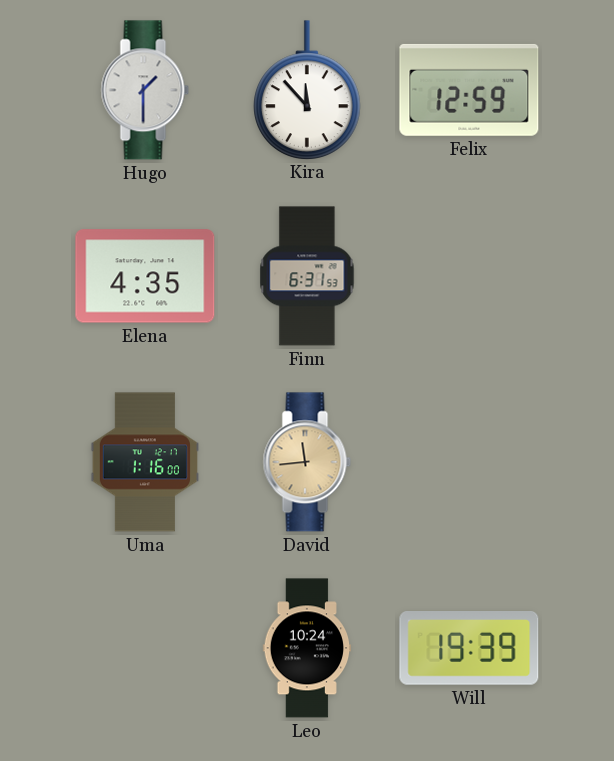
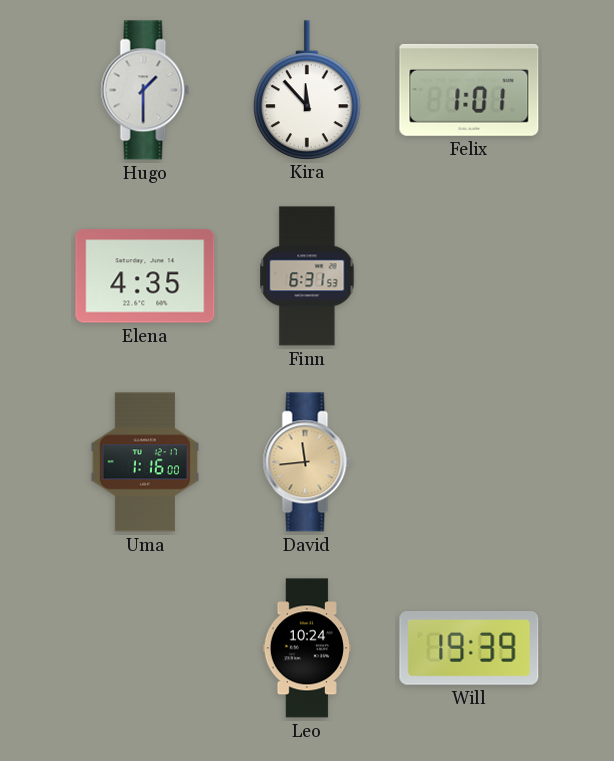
Felix: 12:59 -> 1:01
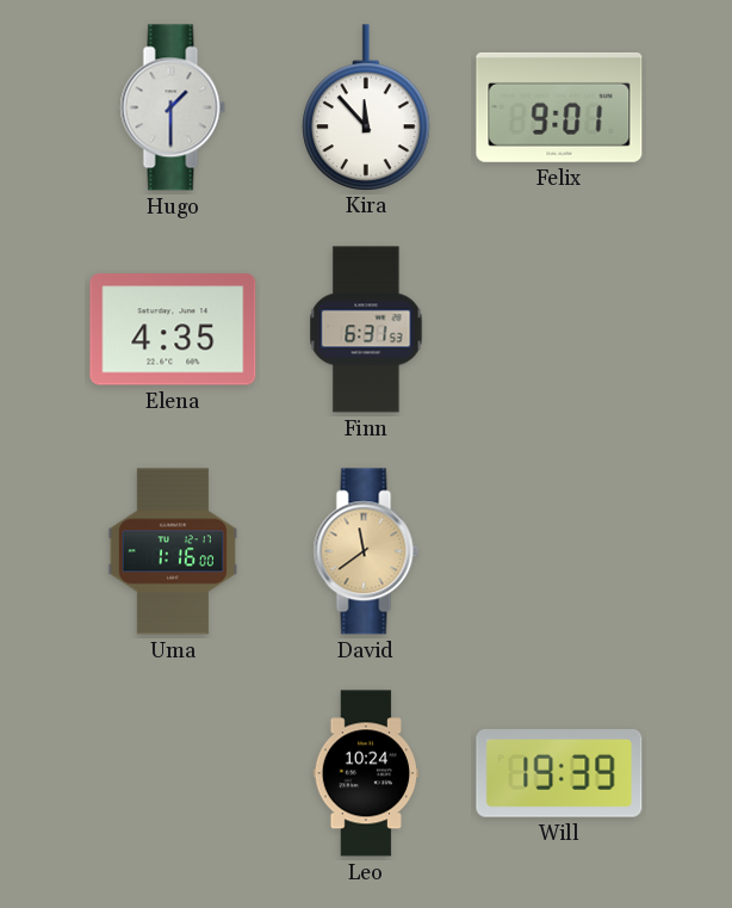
Felix: 1:01 -> 9:01
David: 11:44 -> 11:39
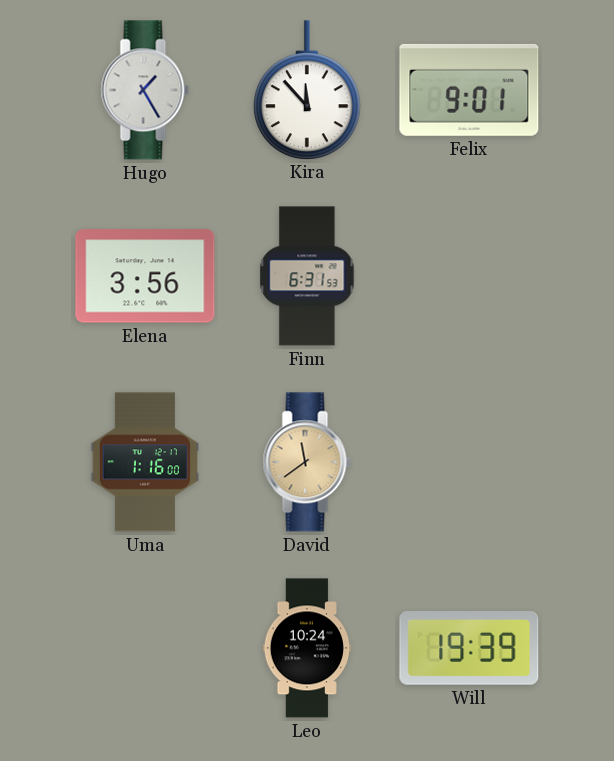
Hugo: 1:30 -> 1:25
Elena: 4:35 -> 3:56
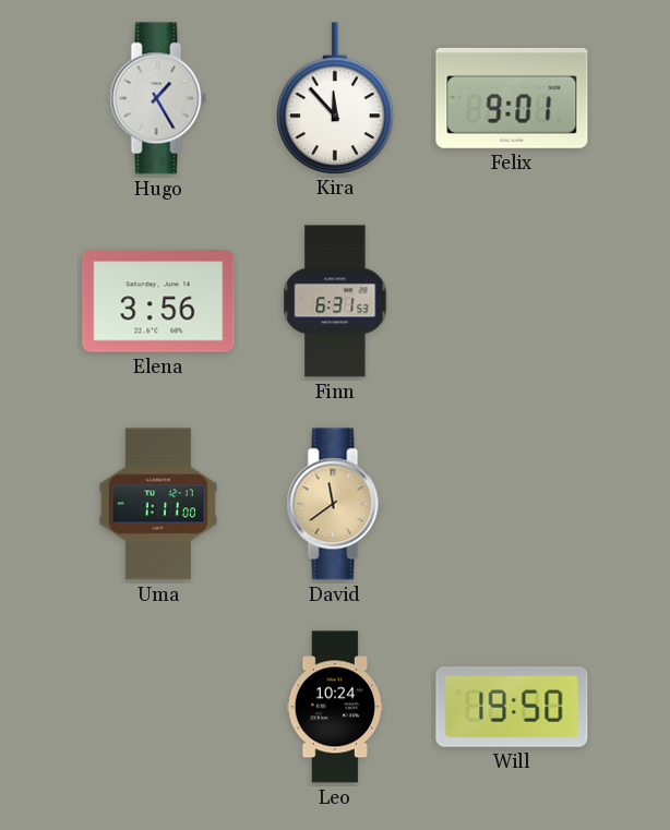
Uma: 1:16 -> 1:11
Will: 19:39 -> 19:50
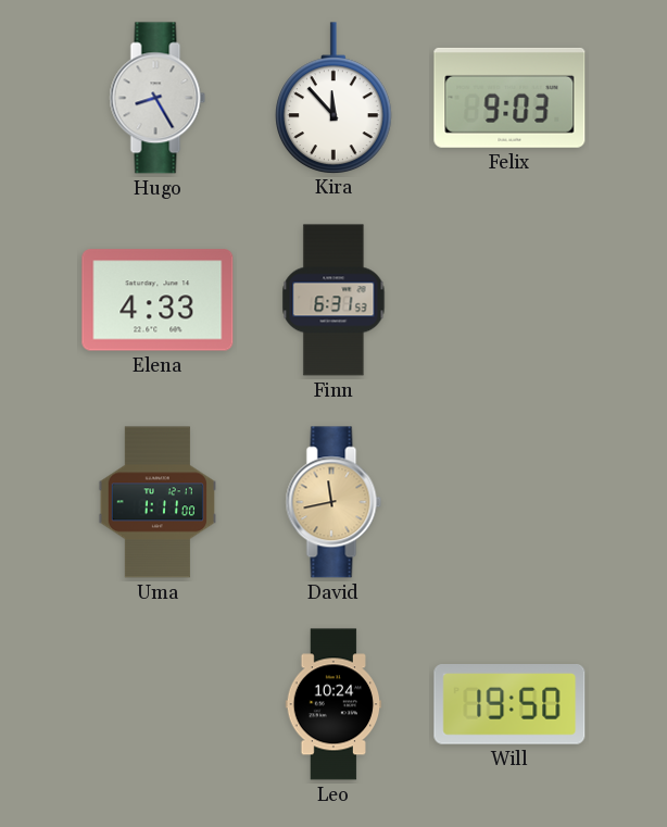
Hugo: 1:25 -> 8:25
Felix: 9:01 -> 9:03
Elena: 3:56 -> 4:33
David: 11:39 -> 11:43
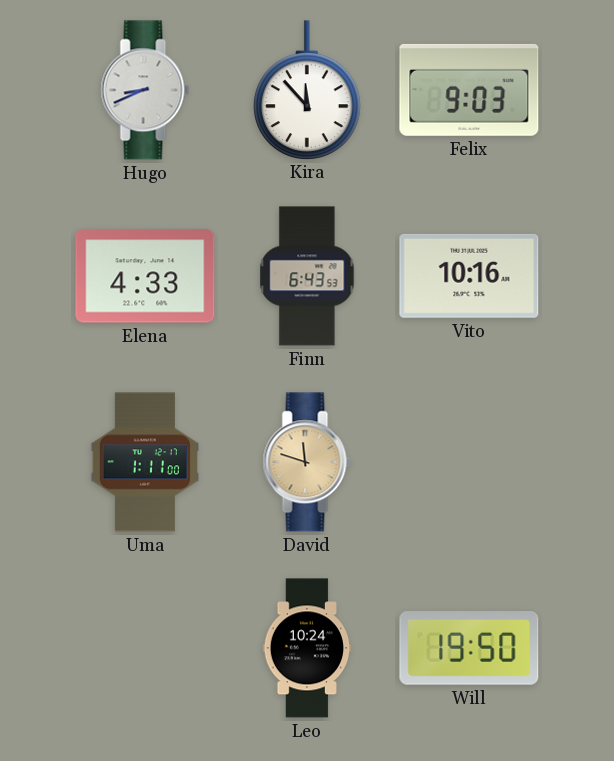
Hugo: 8:25 -> 8:41
Finn: 6:31 -> 6:43
Vito: none -> 10:16
David: 11:43 -> 11:48
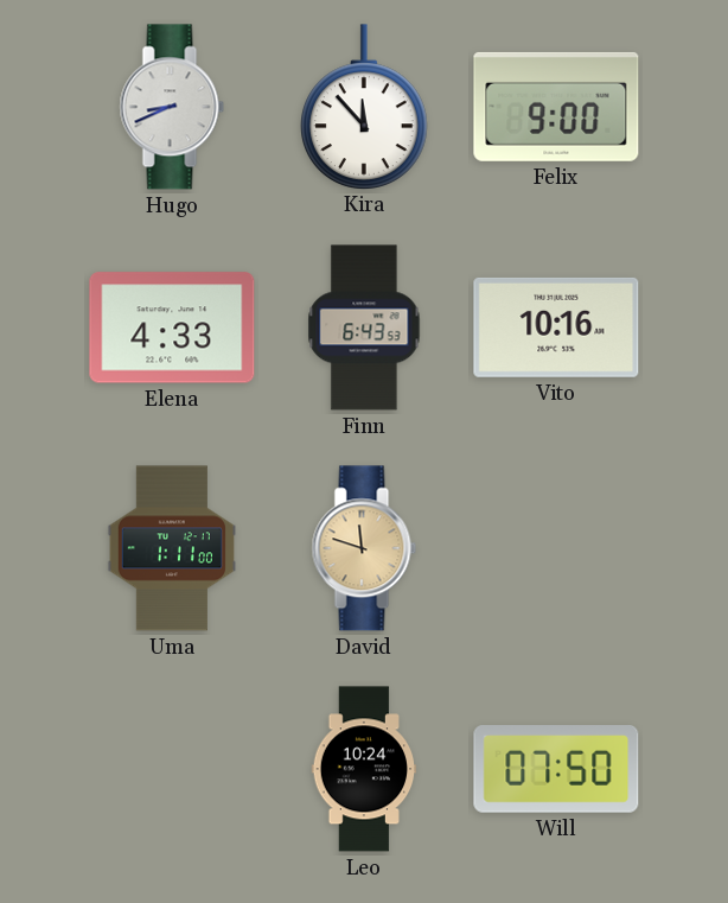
Felix: 9:03 -> 9:00
Will: 19:50 -> 07:50
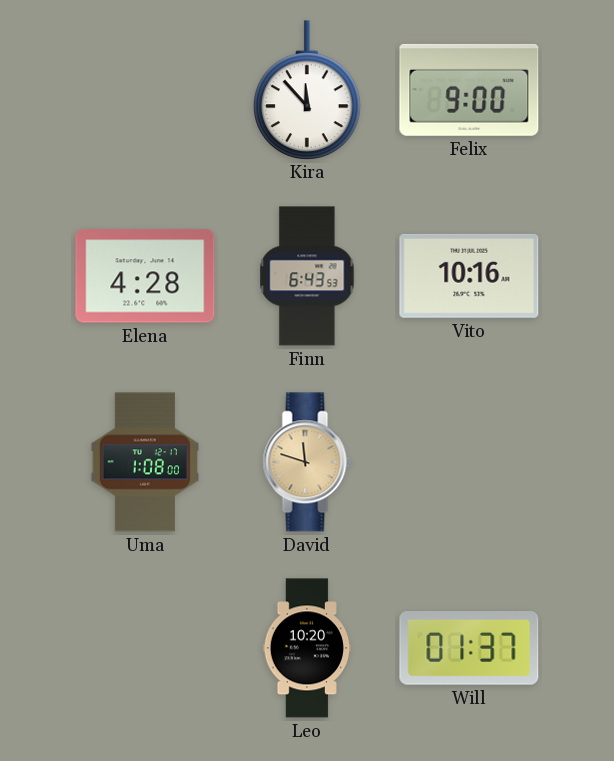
Hugo: 8:41 -> none
Elena: 4:33 -> 4:28
Uma: 1:11 -> 1:08
Leo: 10:24 -> 10:20
Will: 07:50 -> 01:37
